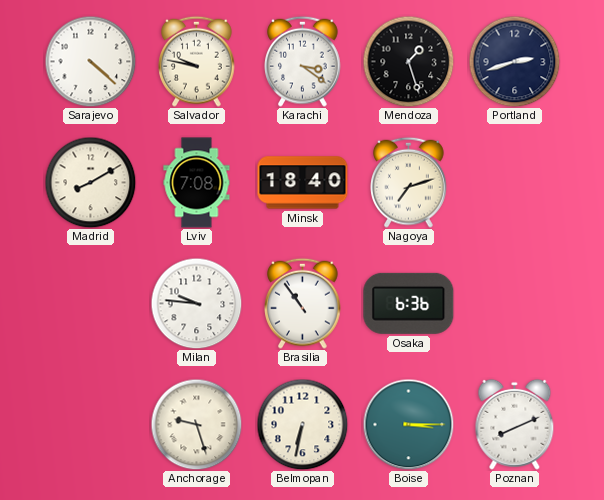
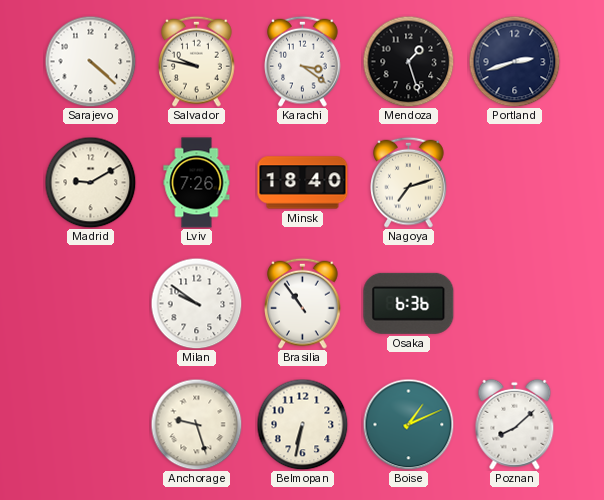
Madrid: 8:10 -> 9:10
Lviv: 7:08 -> 7:26
Milan: 9:46 -> 9:51
Boise: 3:15 -> 1:11
Poznan: 8:11 -> 8:08
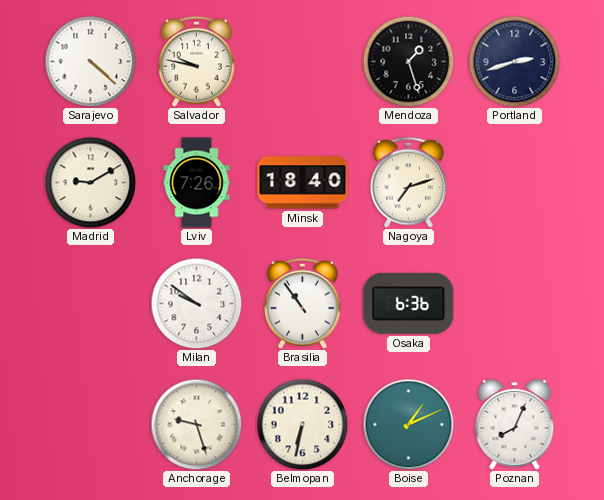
Karachi: 3:21 -> none
Poznan: 8:08 -> 8:04
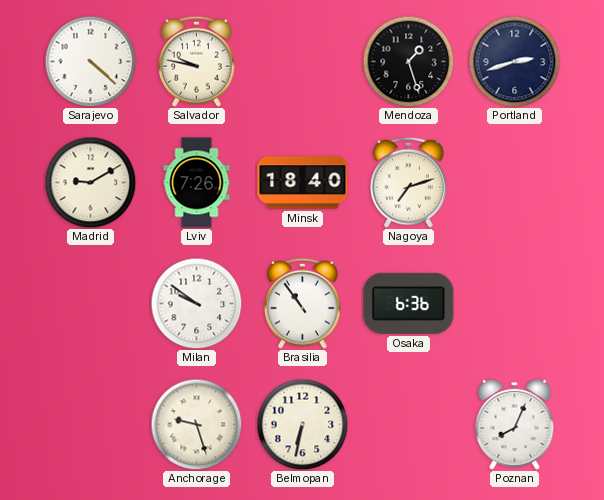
Boise: 1:11 -> none
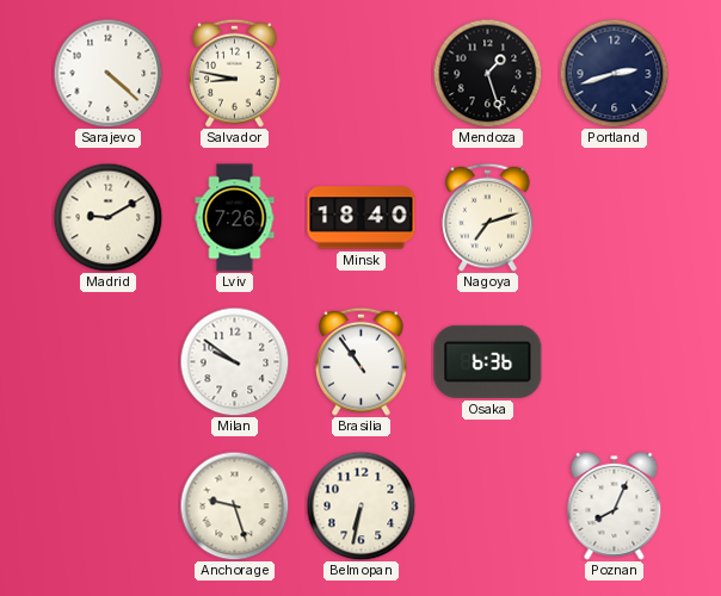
Salvador: 9:47 -> 8:47
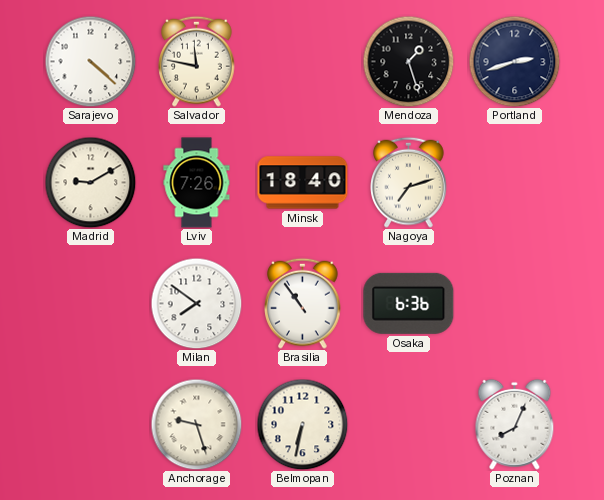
Salvador: 8:47 -> 11:47
Milan: 9:51 -> 7:51
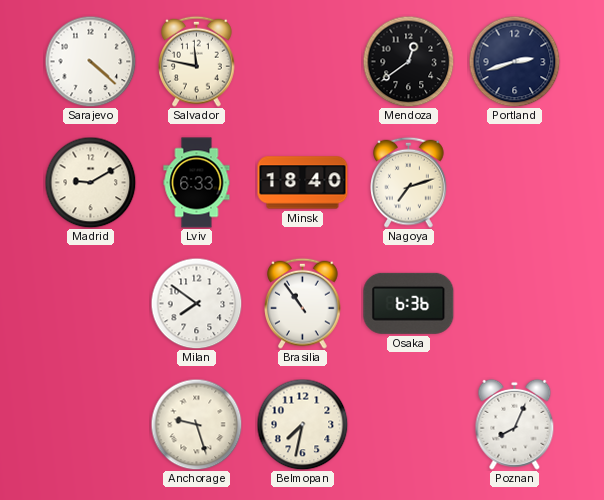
Mendoza: 1:27 -> 12:39
Lviv: 7:26 -> 6:33
Belmopan: 6:32 -> 7:32
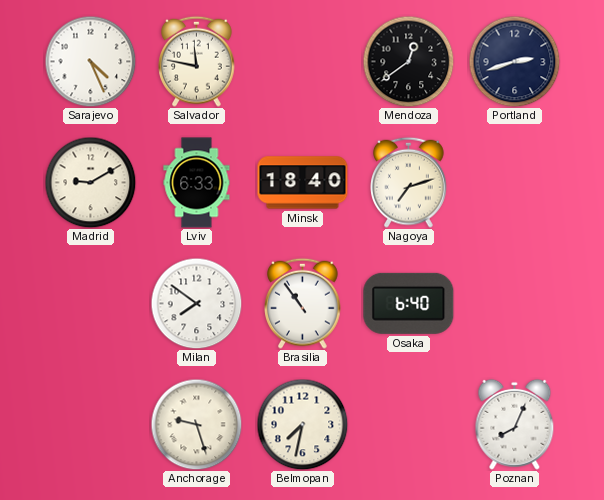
Sarajevo: 4:22 -> 4:26
Osaka: 6:36 -> 6:40
